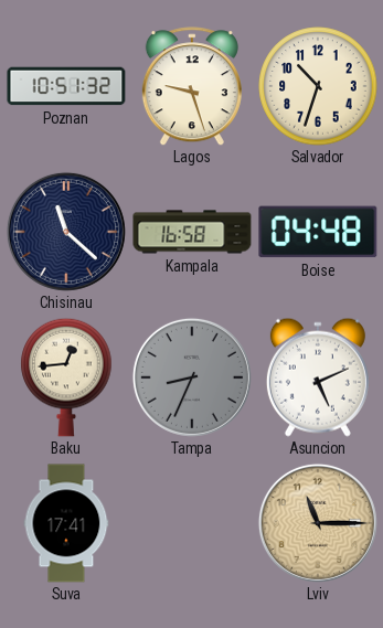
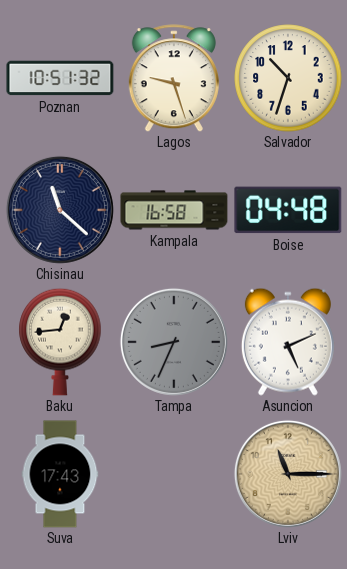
Suva: 17:41 -> 17:43
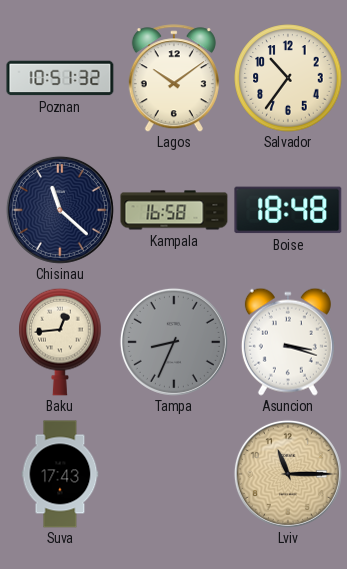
Lagos: 9:27 -> 10:09
Salvador: 10:33 -> 10:36
Boise: 04:48 -> 18:48
Asuncion: 5:11 -> 3:18
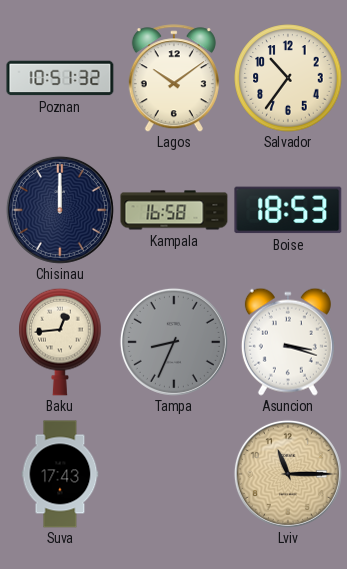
Chisinau: 11:22 -> 12:00
Boise: 18:48 -> 18:53
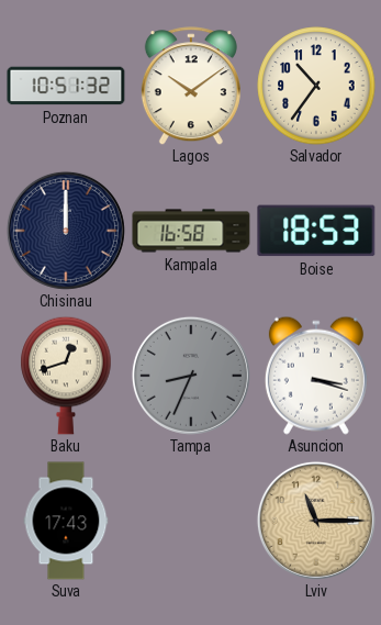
Baku: 12:44 -> 12:42
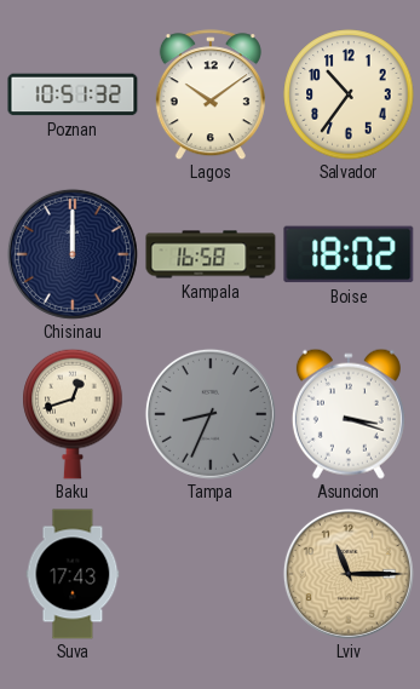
Boise: 18:53 -> 18:02
